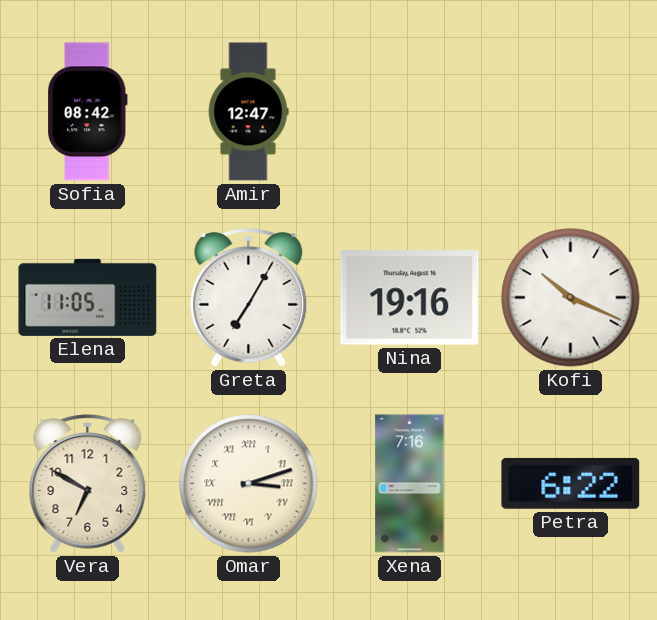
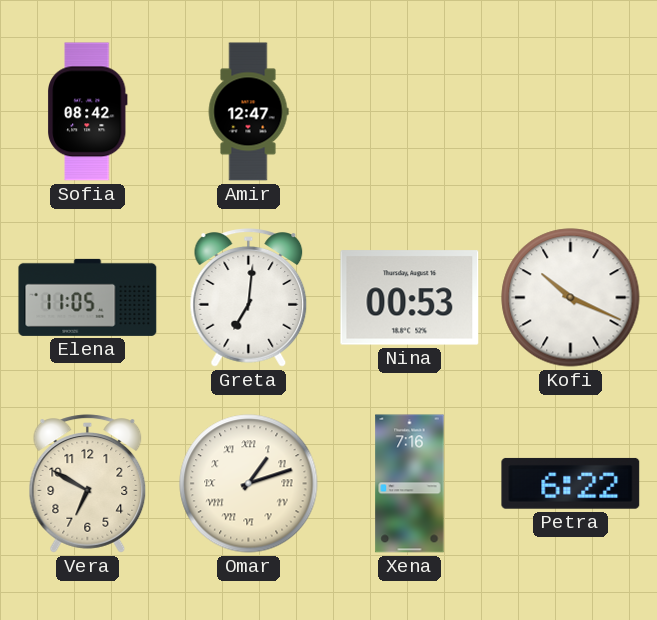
Greta: 7:05 -> 7:01
Nina: 19:16 -> 00:53
Omar: 3:12 -> 1:12
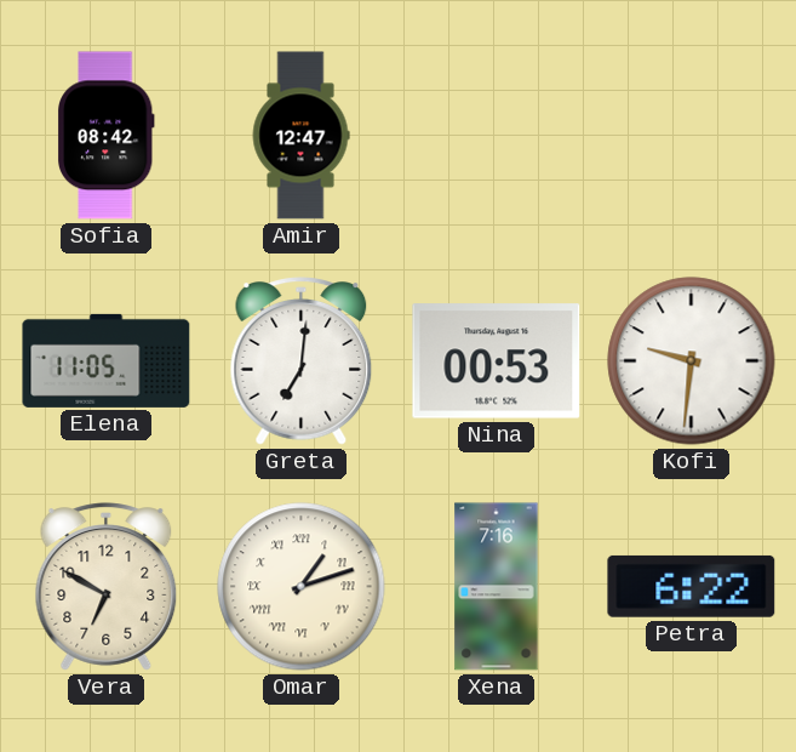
Kofi: 10:19 -> 9:31
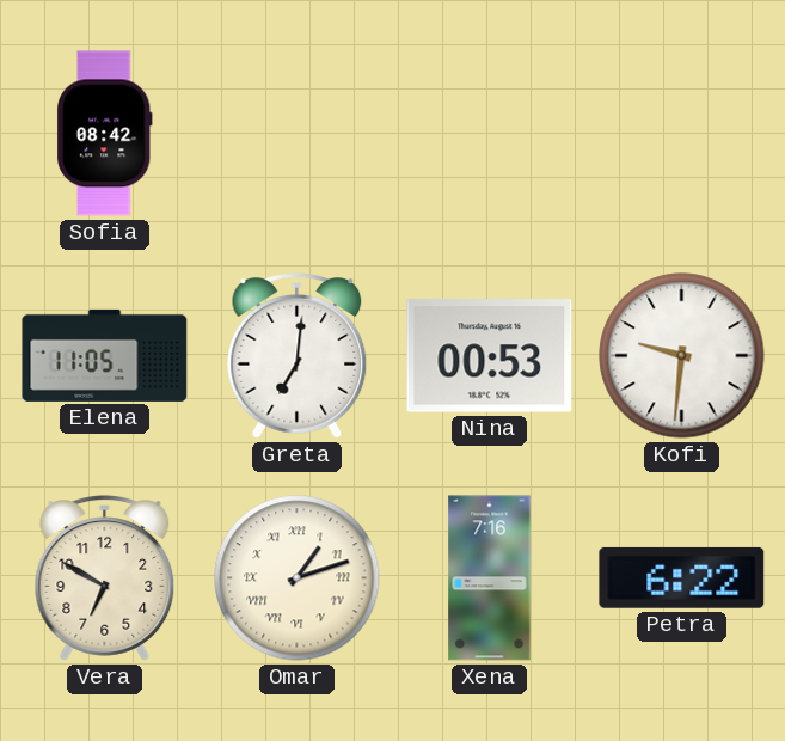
Amir: 12:47 -> none
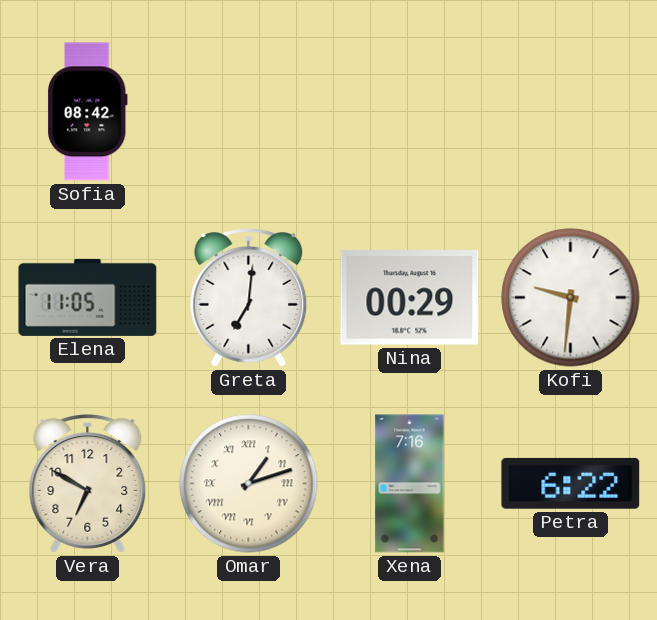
Nina: 00:53 -> 00:29
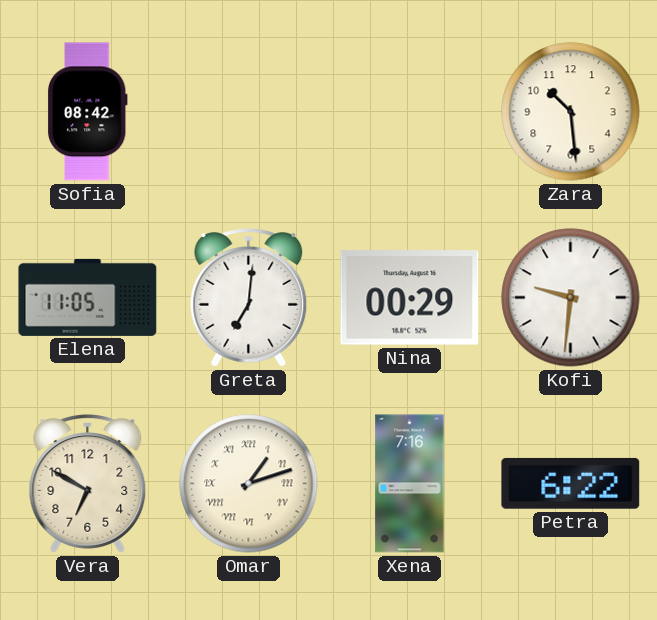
Zara: none -> 10:29
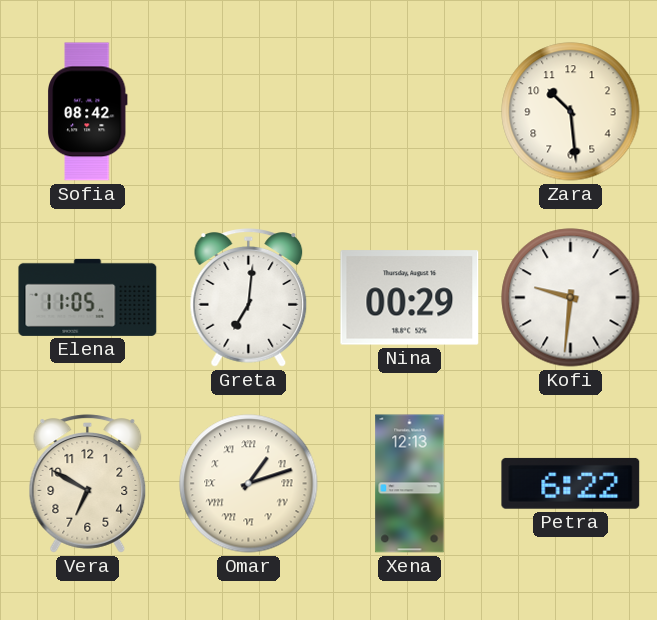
Xena: 7:16 -> 12:13
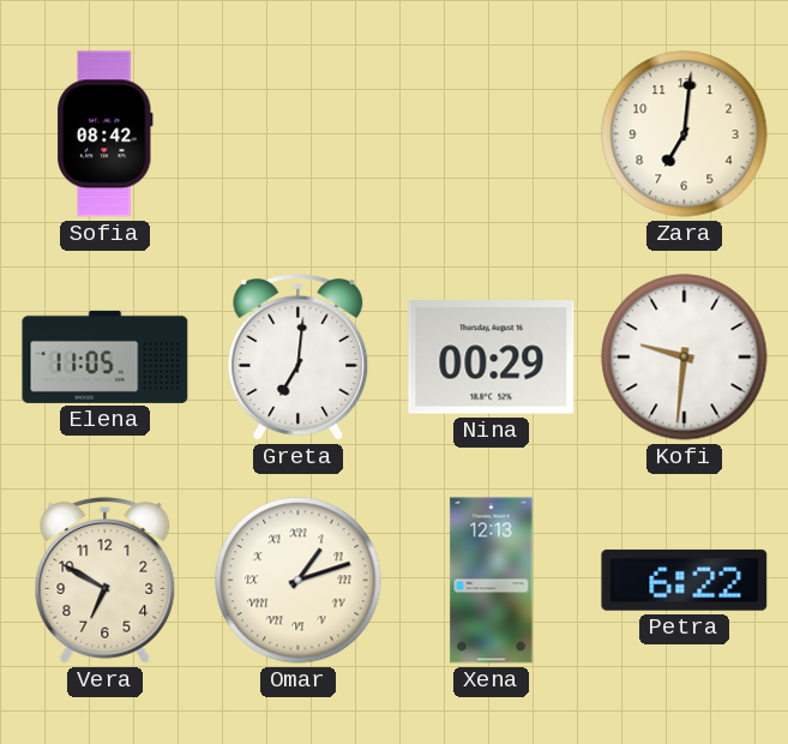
Zara: 10:29 -> 7:01
